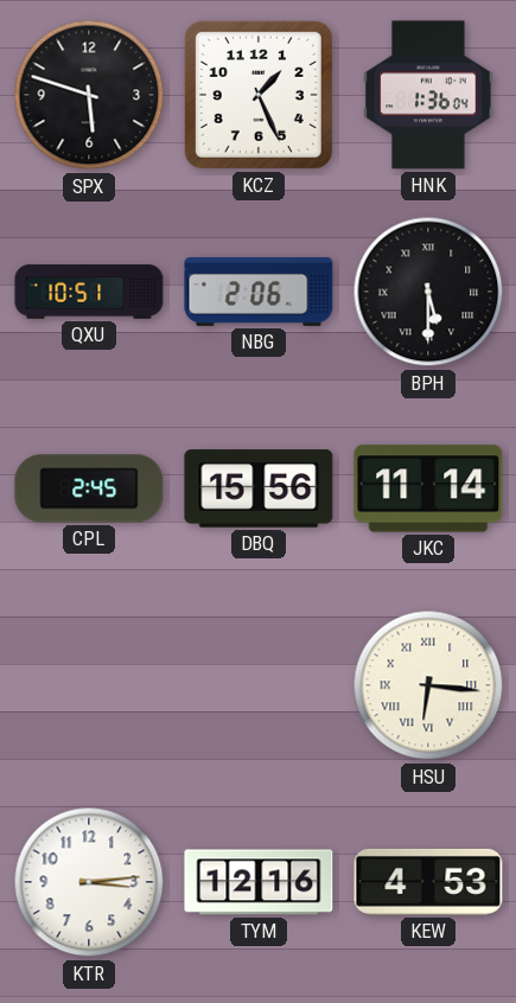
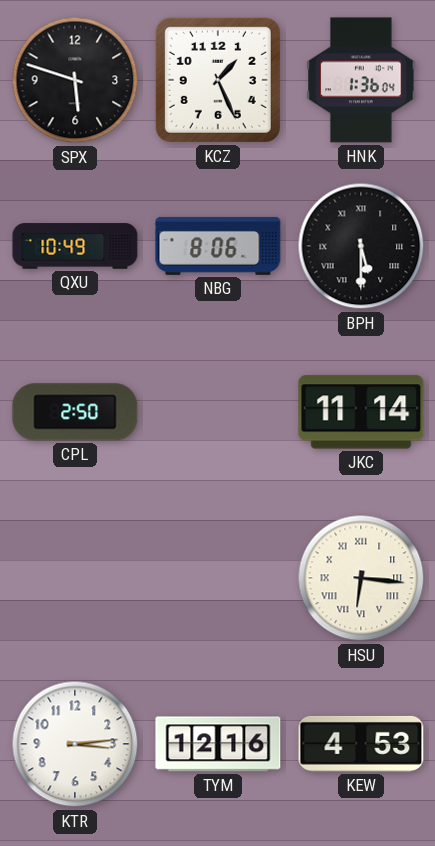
QXU: 10:51 -> 10:49
NBG: 2:06 -> 8:06
CPL: 2:45 -> 2:50
DBQ: 15:56 -> none
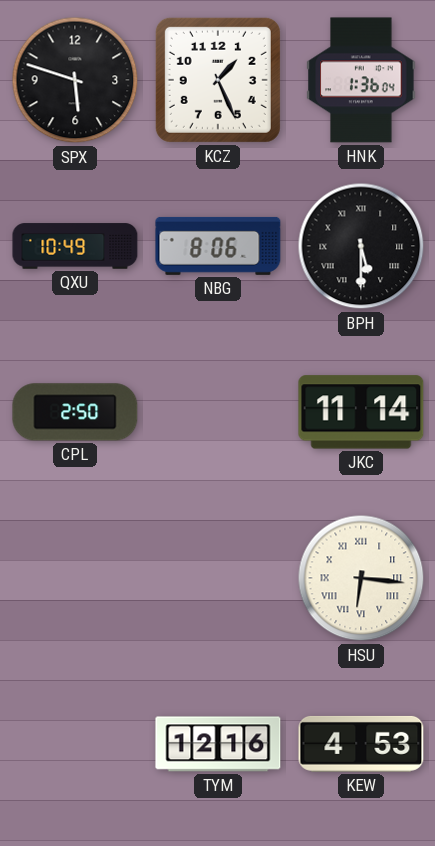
KTR: 3:14 -> none
